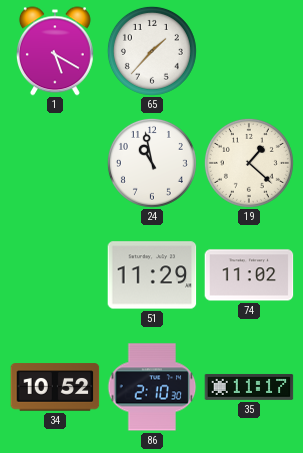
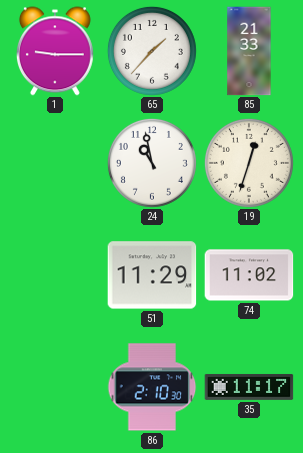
1: 5:20 -> 9:15
85: none -> 21:33
19: 1:22 -> 12:33
34: 10:52 -> none
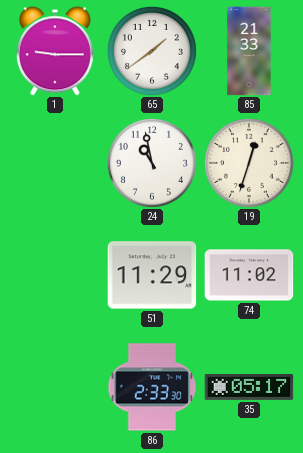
65: 1:37 -> 1:39
86: 2:10 -> 2:33
35: 11:17 -> 05:17
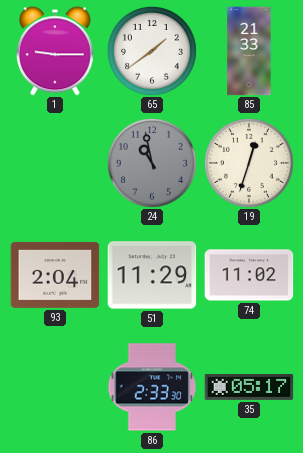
24 dial: white -> grey
93: none -> 2:04
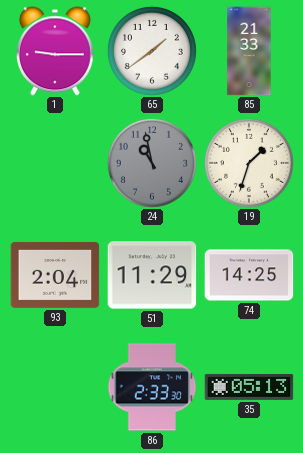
19: 12:33 -> 1:33
74: 11:02 -> 14:25
35: 05:17 -> 05:13
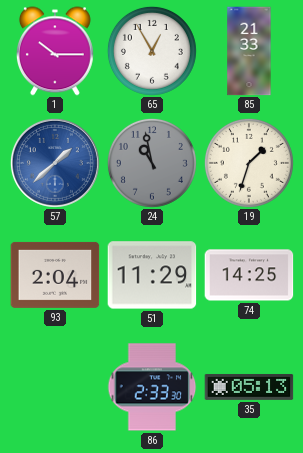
1: 9:15 -> 10:15
65: 1:39 -> 12:55
57: none -> 1:38
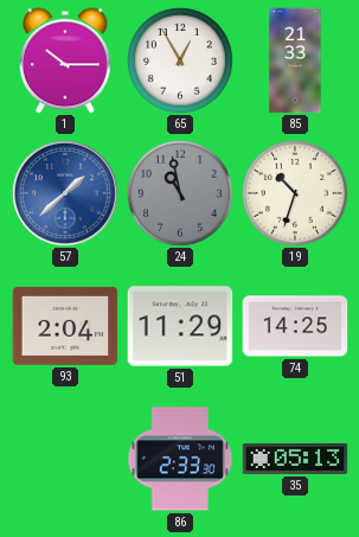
19: 1:33 -> 10:33
